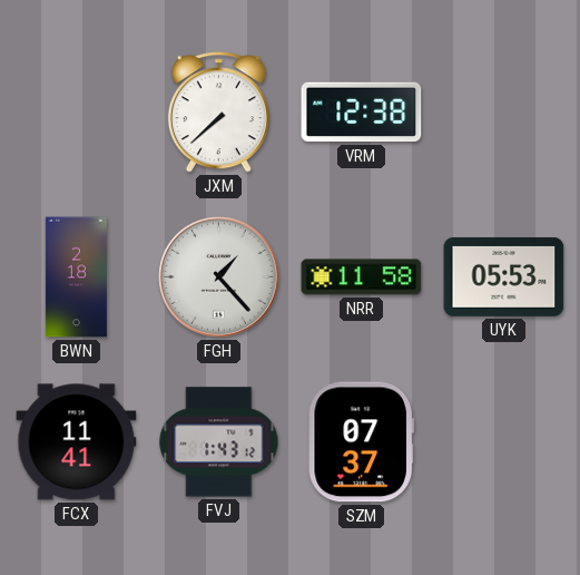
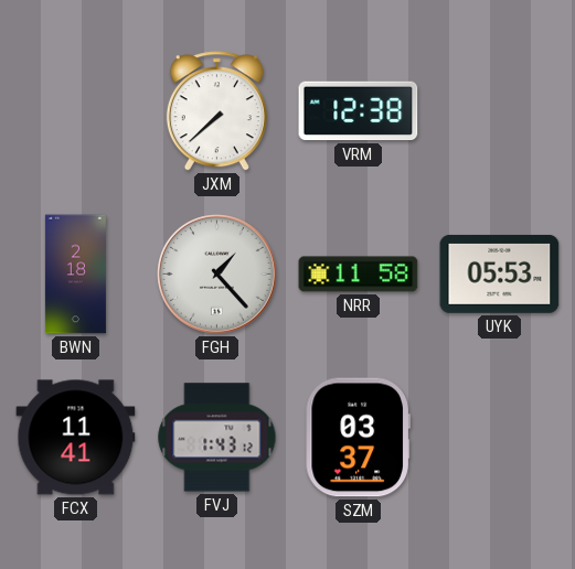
SZM: 07:37 -> 03:37
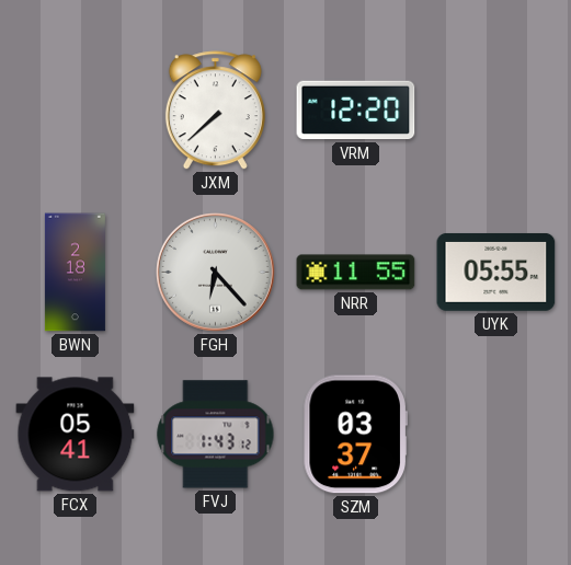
VRM: 12:38 -> 12:20
FGH: 1:23 -> 6:23
NRR: 11:58 -> 11:55
UYK: 05:53 -> 05:55
FCX: 11:41 -> 05:41
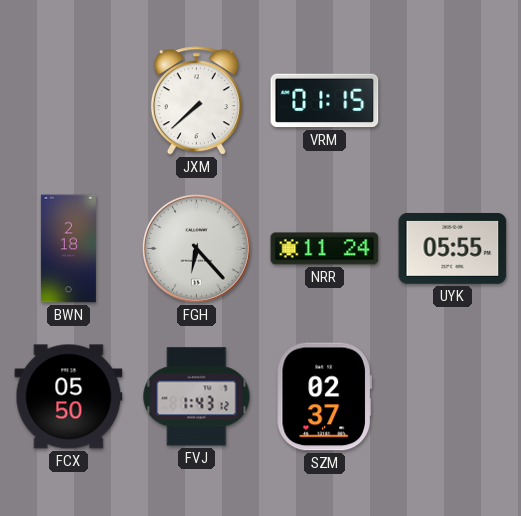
VRM: 12:20 -> 01:15
NRR: 11:55 -> 11:24
FCX: 05:41 -> 05:50
SZM: 03:37 -> 02:37
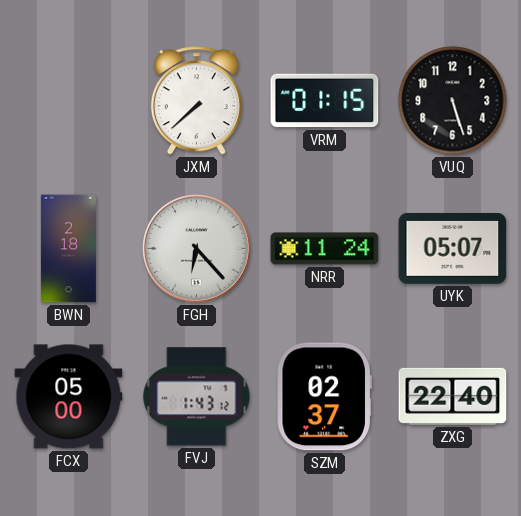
VUQ: none -> 5:27
UYK: 05:55 -> 05:07
FCX: 05:50 -> 05:00
ZXG: none -> 22:40
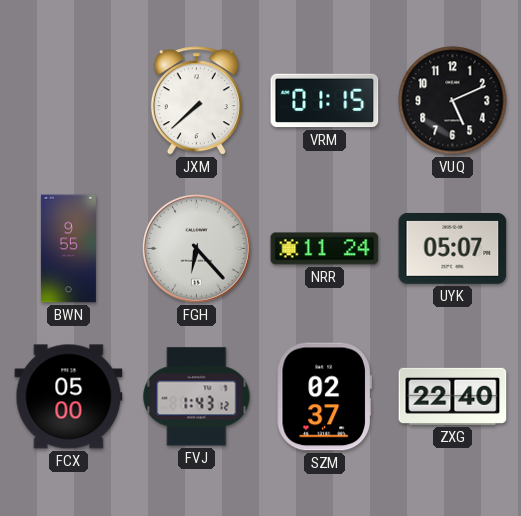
VUQ: 5:27 -> 5:11
BWN: 2:18 -> 9:55
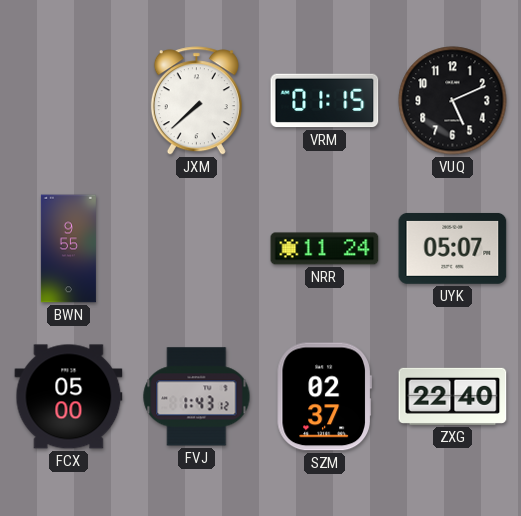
FGH: 6:23 -> none
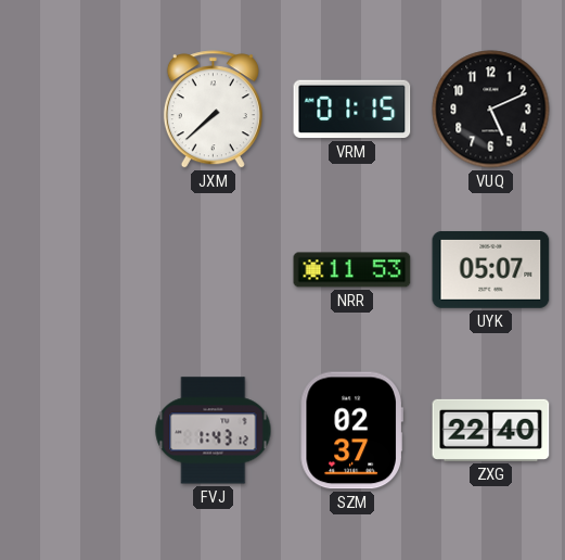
BWN: 9:55 -> none
NRR: 11:24 -> 11:53
FCX: 05:00 -> none
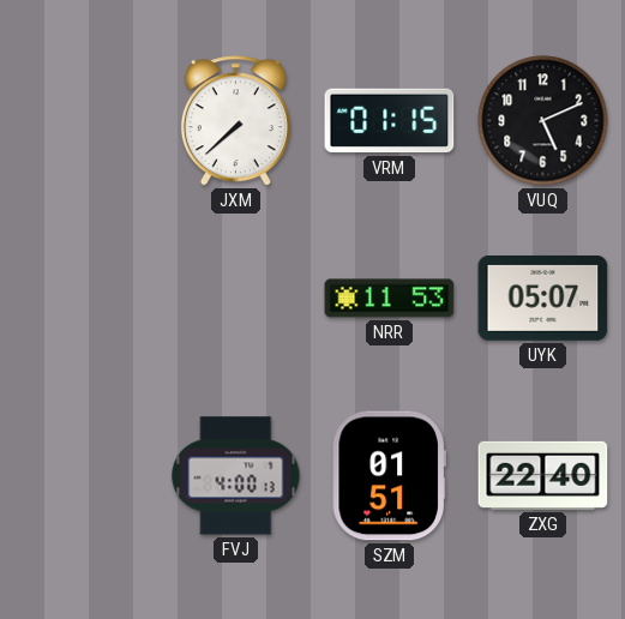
FVJ: 1:43 -> 4:00
SZM: 02:37 -> 01:51
